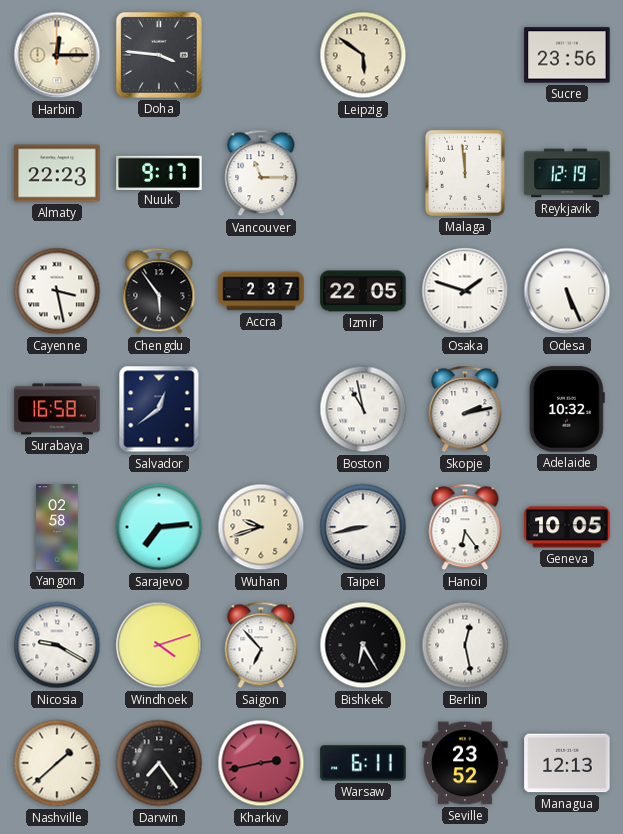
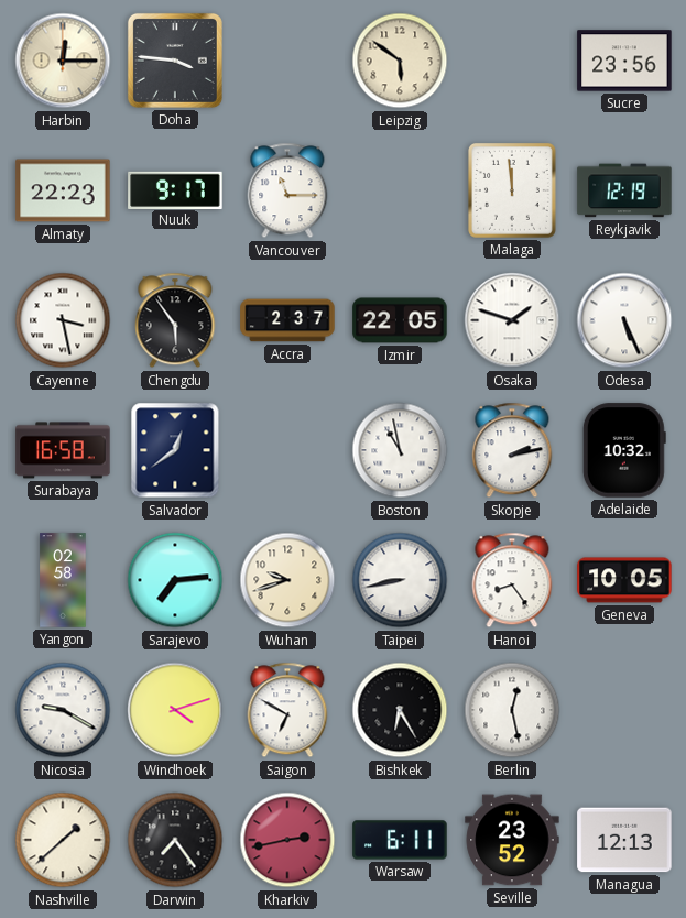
Hanoi: 6:24 -> 8:24
Saigon: 6:53 -> 6:50
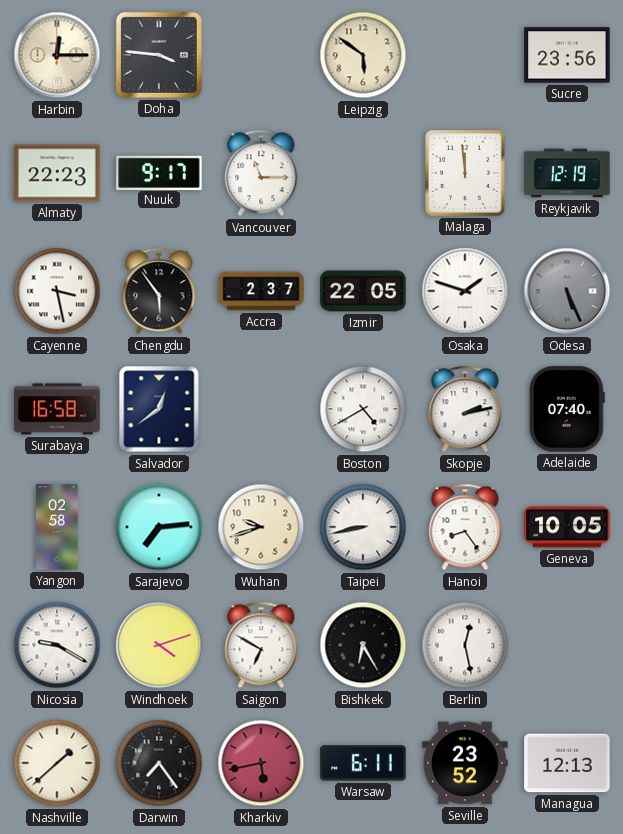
Odesa dial: white -> grey
Boston: 10:58 -> 4:40
Adelaide: 10:32 -> 07:40
Kharkiv: 2:43 -> 5:43
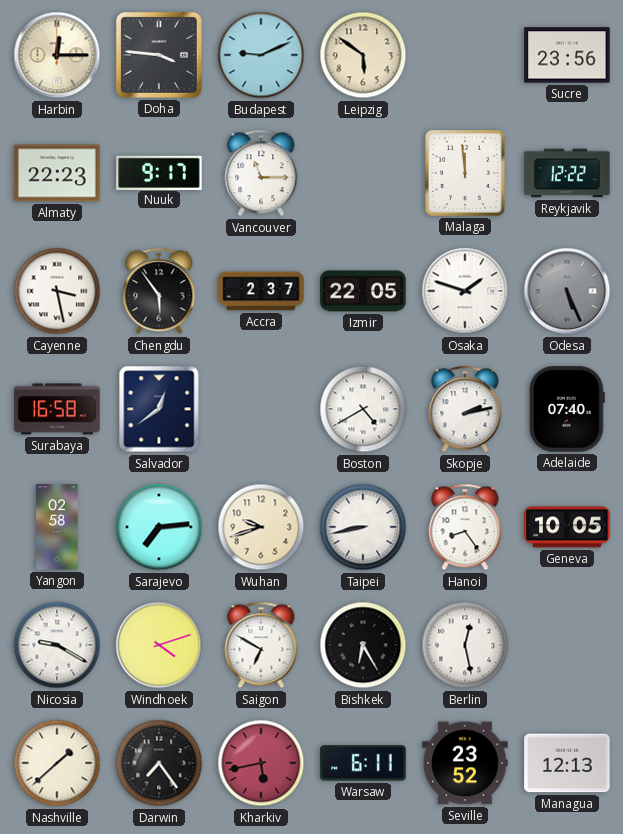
Budapest: none -> 9:11
Reykjavik: 12:19 -> 12:22
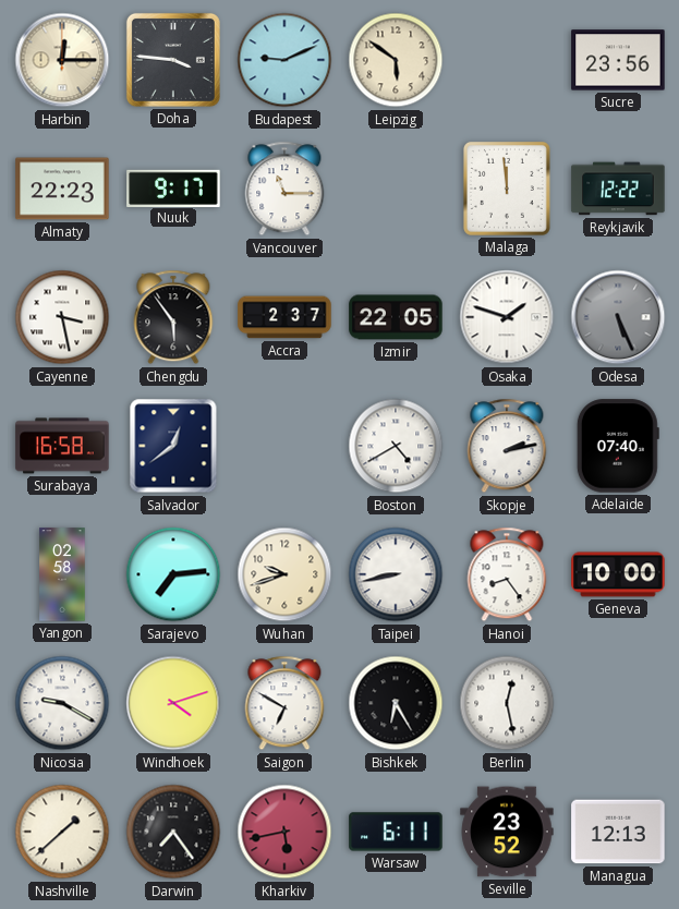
Geneva: 10:05 -> 10:00
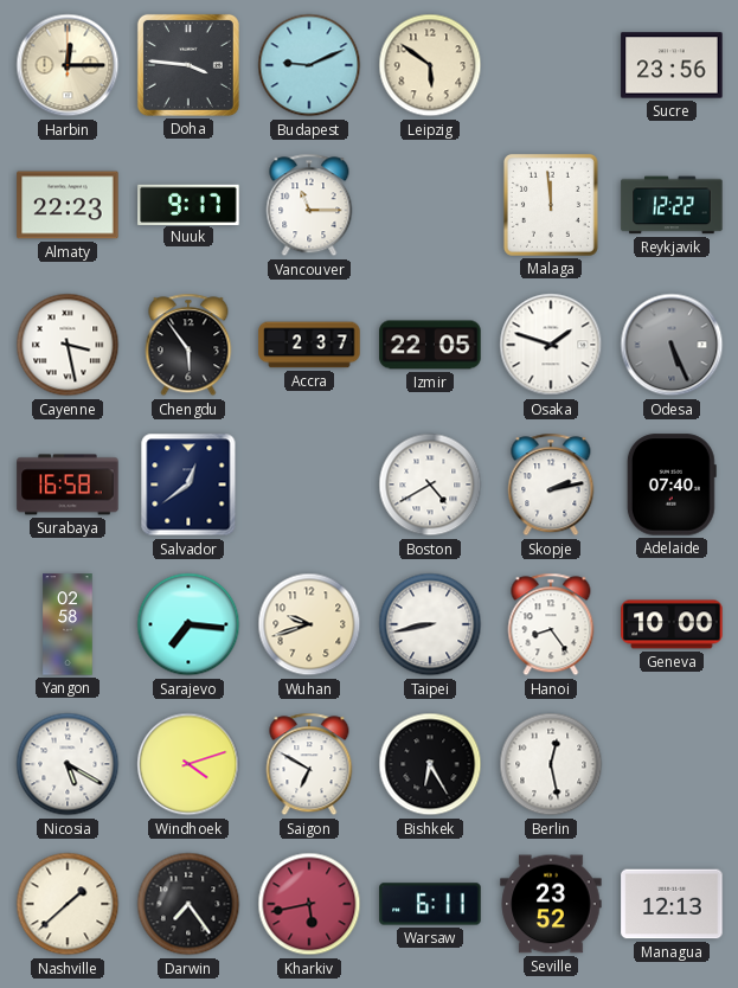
Sarajevo: 7:14 -> 7:16
Nicosia: 9:20 -> 5:20
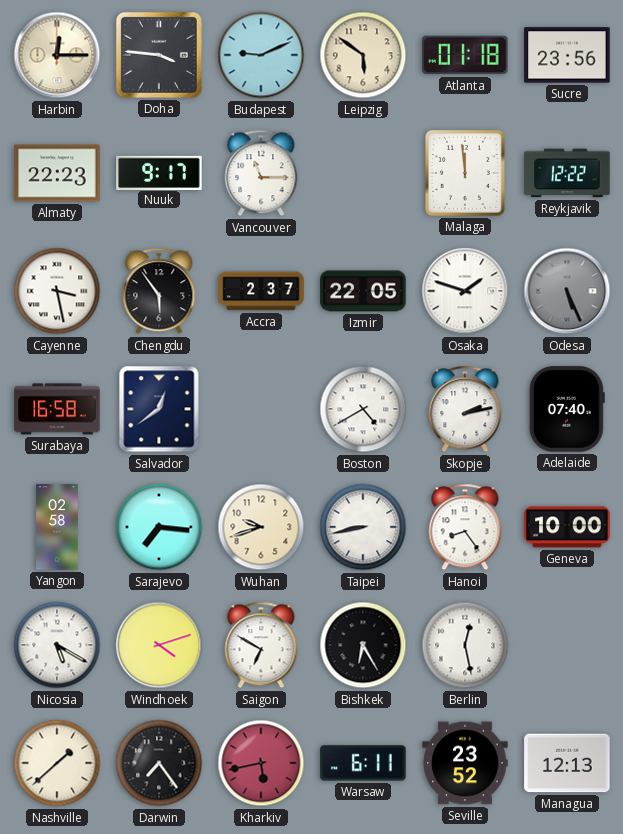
Atlanta: none -> 01:18
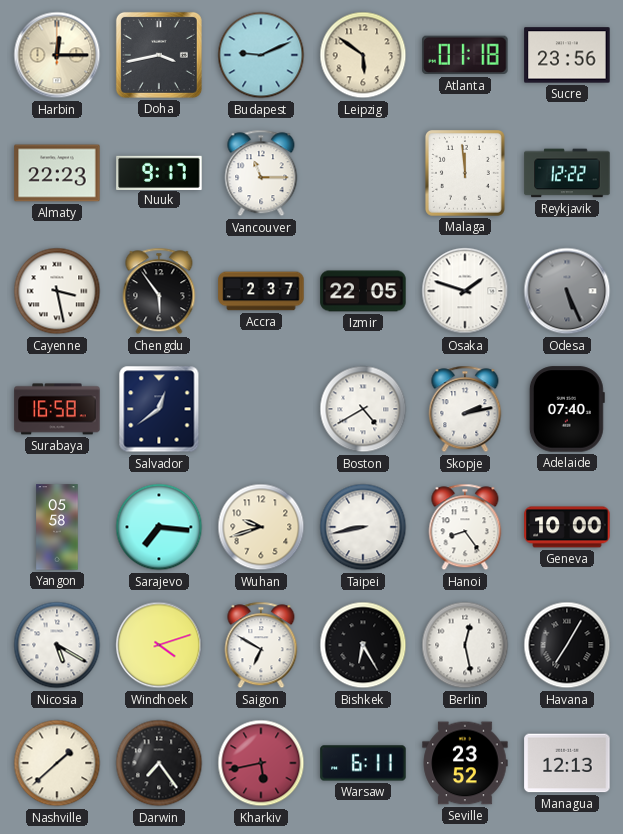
Doha: 3:46 -> 3:43
Yangon: 02:58 -> 05:58
Havana: none -> 7:05
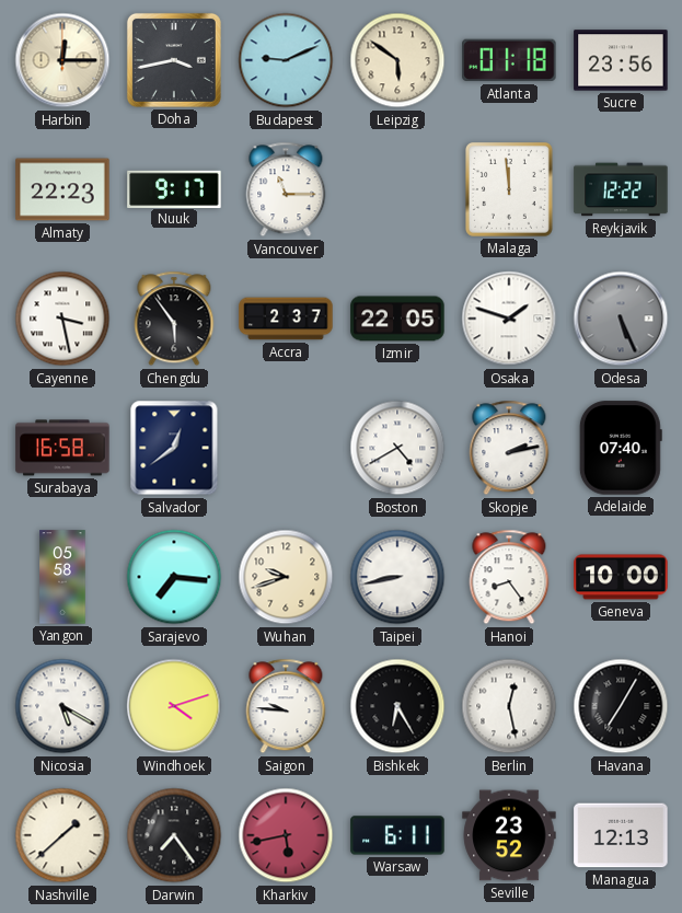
Saigon: 6:50 -> 9:46
